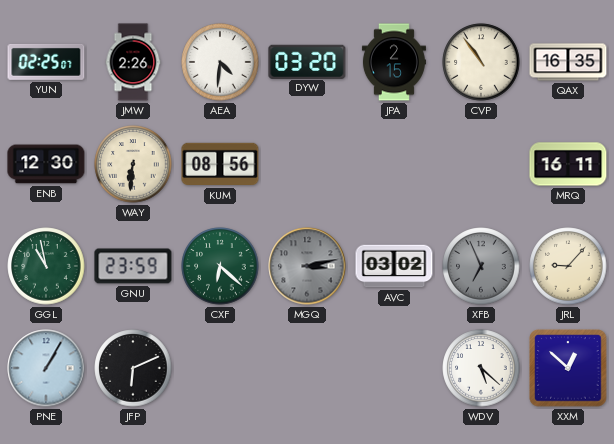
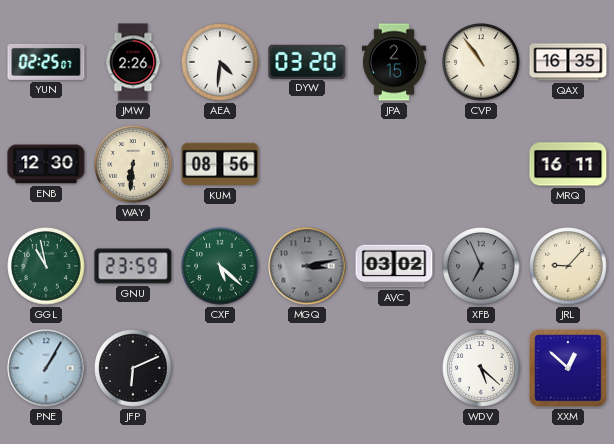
CXF: 6:22 -> 5:22
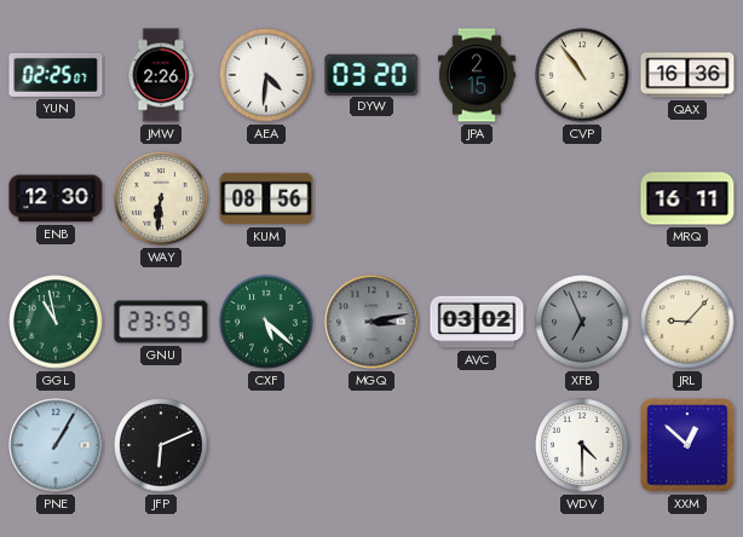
QAX: 16:35 -> 16:36
WDV: 5:22 -> 4:30
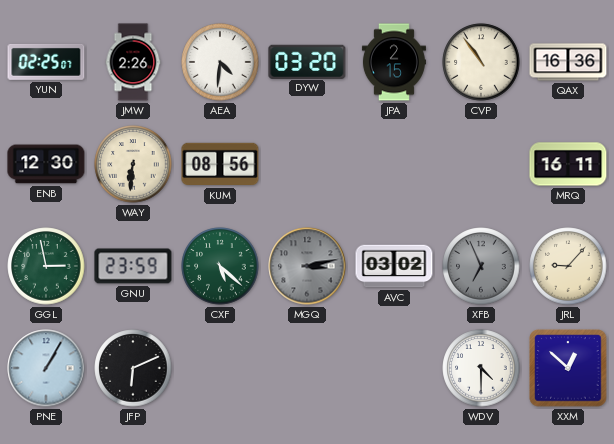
GGL: 10:58 -> 2:58
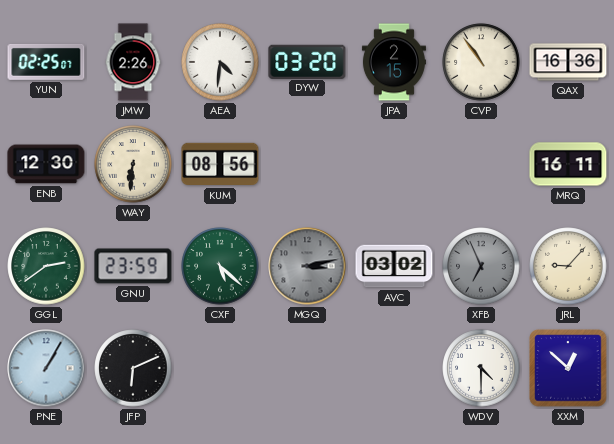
GGL: 2:58 -> 2:39
